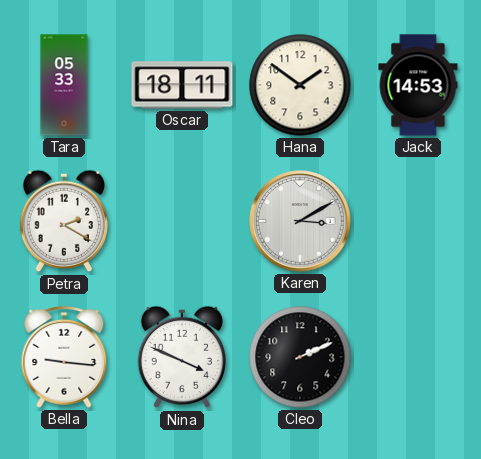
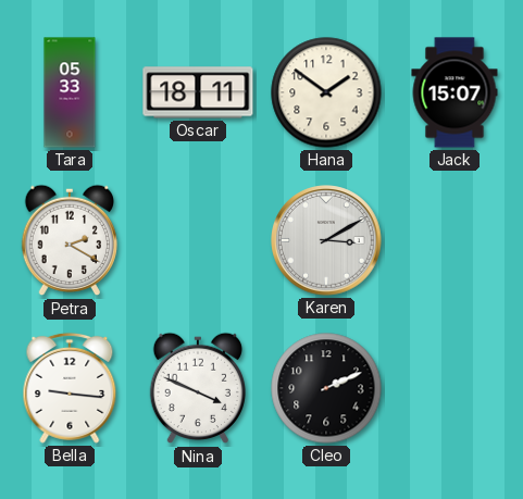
Jack: 14:53 -> 15:07
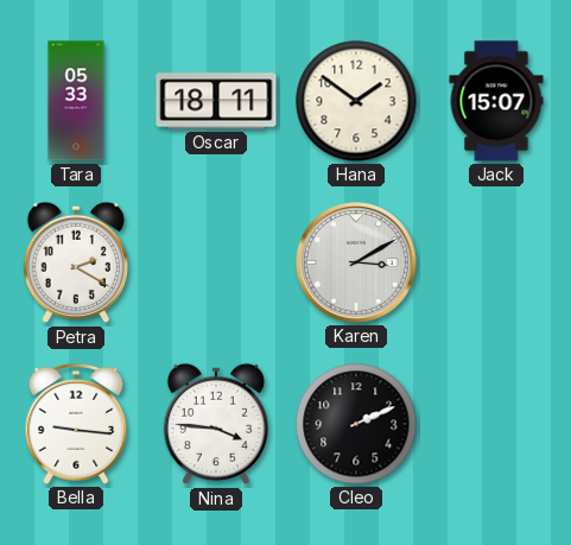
Nina: 3:49 -> 3:46
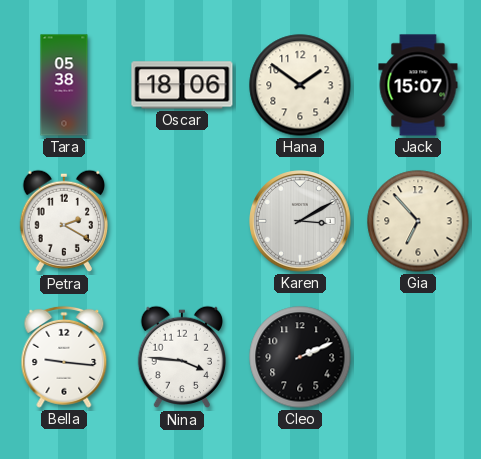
Tara: 05:33 -> 05:38
Oscar: 18:11 -> 18:06
Gia: none -> 6:53
